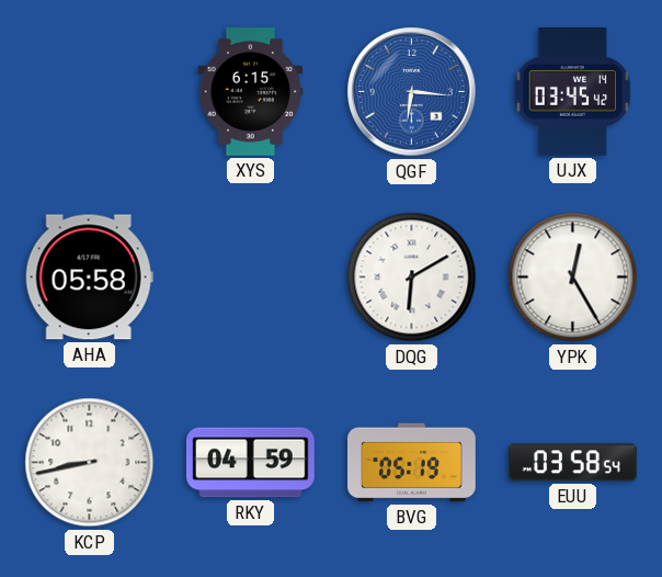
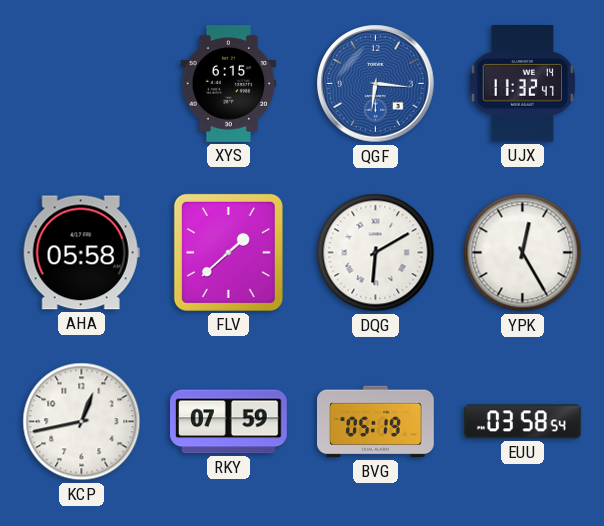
UJX: 03:45 -> 11:32
FLV: none -> 1:38
KCP: 8:43 -> 12:43
RKY: 04:59 -> 07:59
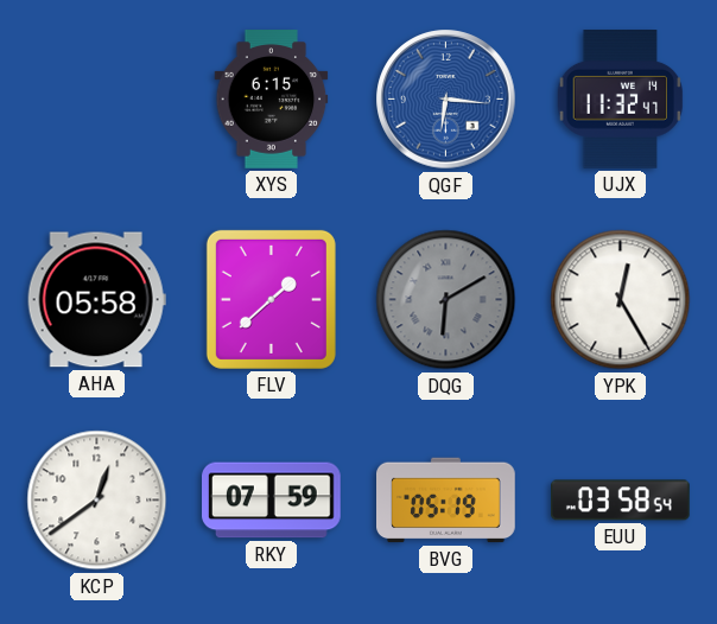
DQG dial: white -> grey
KCP: 12:43 -> 12:39
